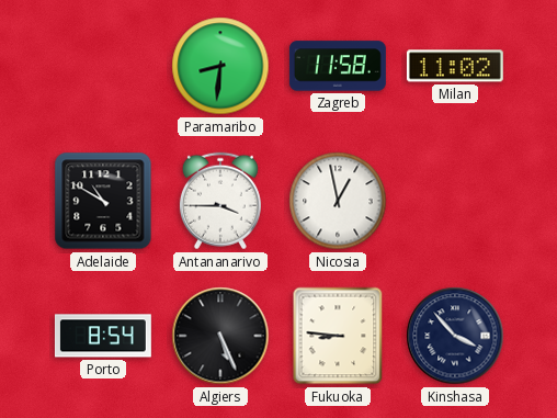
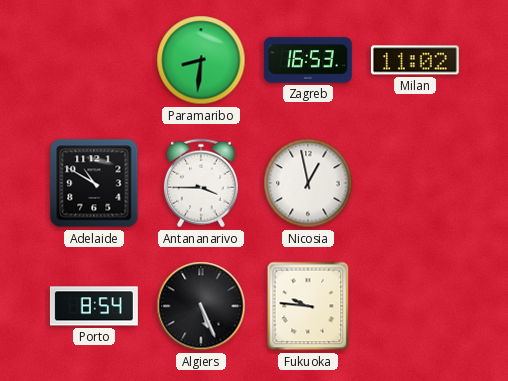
Zagreb: 11:58 -> 16:53
Fukuoka: 8:46 -> 9:46
Kinshasa: 3:53 -> none
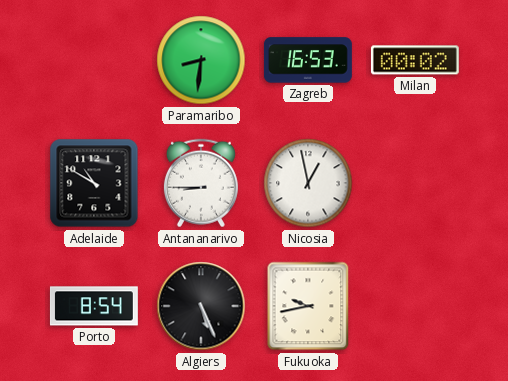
Milan: 11:02 -> 00:02
Antananarivo: 3:45 -> 8:45
Fukuoka: 9:46 -> 9:43
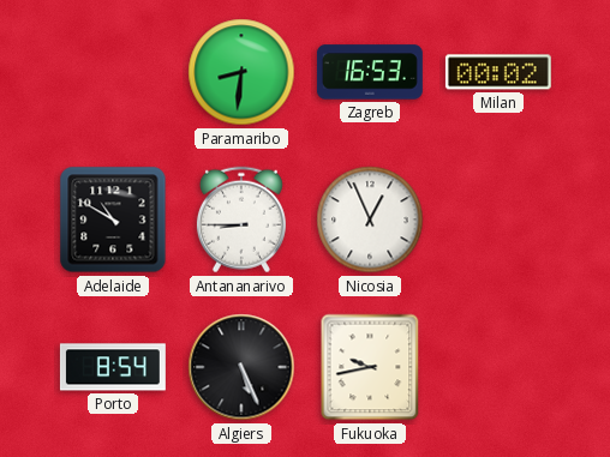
Nicosia: 12:58 -> 12:56
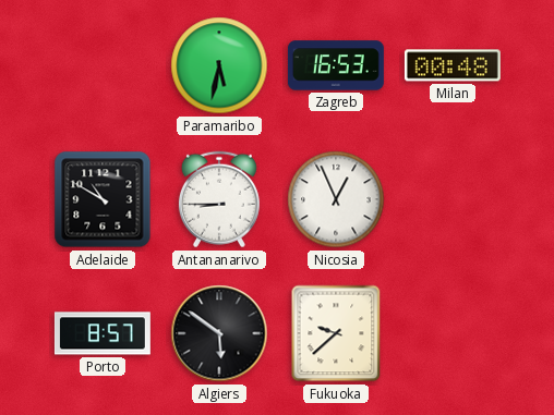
Paramaribo: 8:31 -> 5:32
Milan: 00:02 -> 00:48
Porto: 8:54 -> 8:57
Algiers: 5:26 -> 5:51
Fukuoka: 9:43 -> 9:38
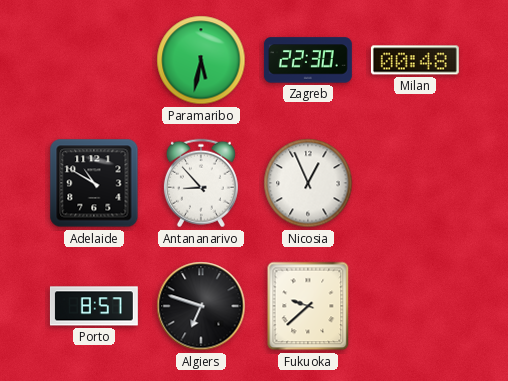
Zagreb: 16:53 -> 22:30
Antananarivo: 8:45 -> 8:53
Algiers: 5:51 -> 6:48
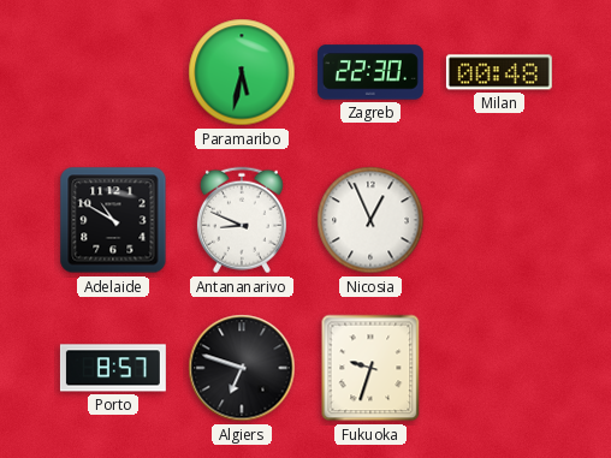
Antananarivo: 8:53 -> 8:49
Fukuoka: 9:38 -> 9:33
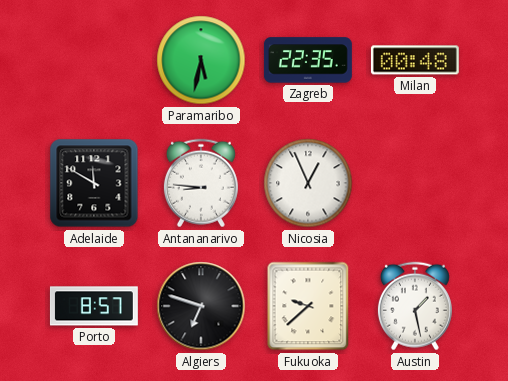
Zagreb: 22:30 -> 22:35
Adelaide: 10:50 -> 11:50
Antananarivo: 8:49 -> 8:46
Fukuoka: 9:33 -> 9:38
Austin: none -> 1:28
